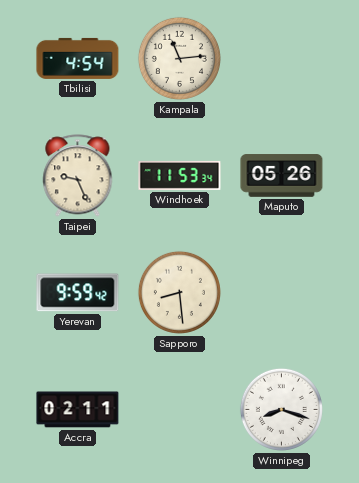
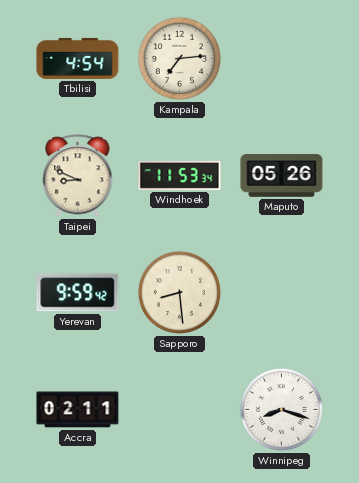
Kampala: 11:14 -> 7:14
Taipei: 9:26 -> 8:49
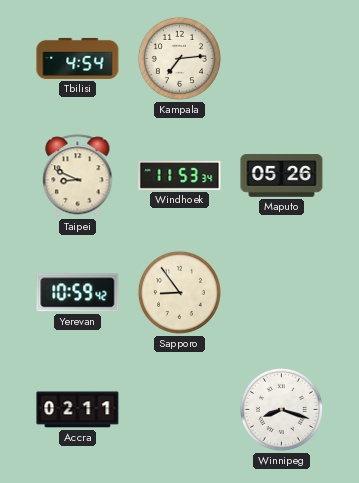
Yerevan: 9:59 -> 10:59
Sapporo: 8:29 -> 8:54
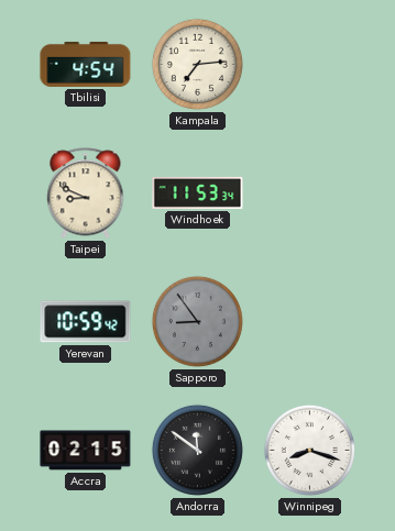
Maputo: 05:26 -> none
Sapporo dial: cream -> grey
Accra: 02:11 -> 02:15
Andorra: none -> 11:51
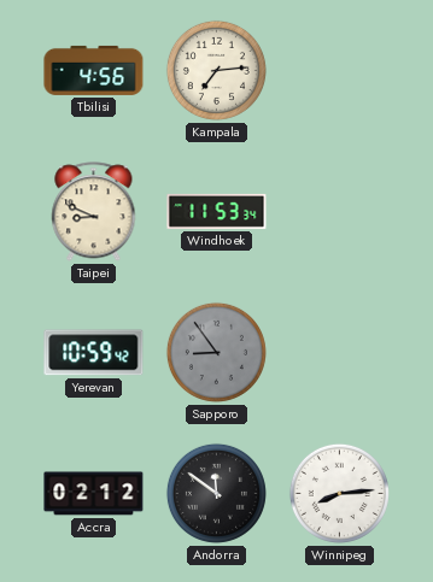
Tbilisi: 4:54 -> 4:56
Accra: 02:15 -> 02:12
Winnipeg: 8:18 -> 8:14
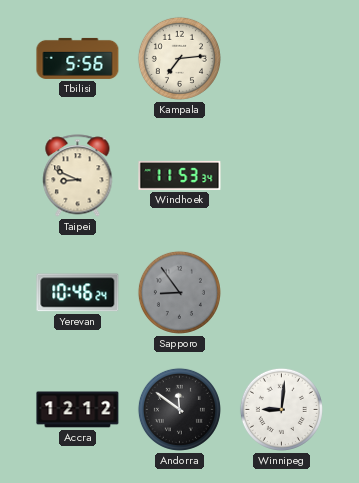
Tbilisi: 4:56 -> 5:56
Yerevan: 10:59 -> 10:46
Accra: 02:12 -> 12:12
Winnipeg: 8:14 -> 9:01
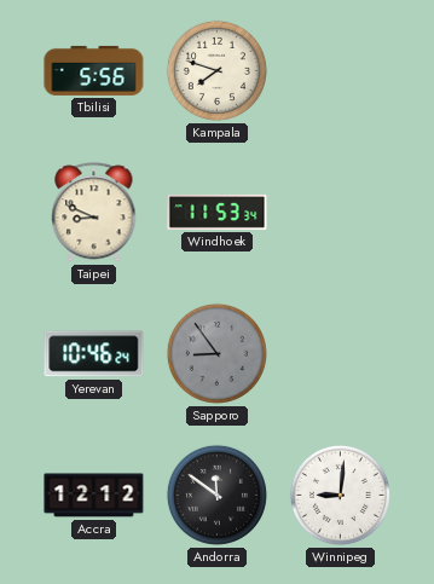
Kampala: 7:14 -> 7:48
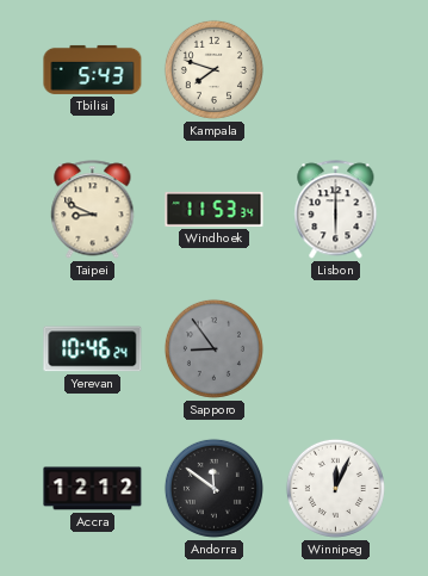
Tbilisi: 5:56 -> 5:43
Lisbon: none -> 6:00
Winnipeg: 9:01 -> 12:04
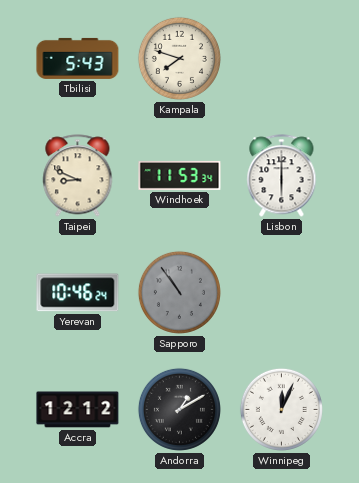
Sapporo: 8:54 -> 10:54
Andorra: 11:51 -> 1:10
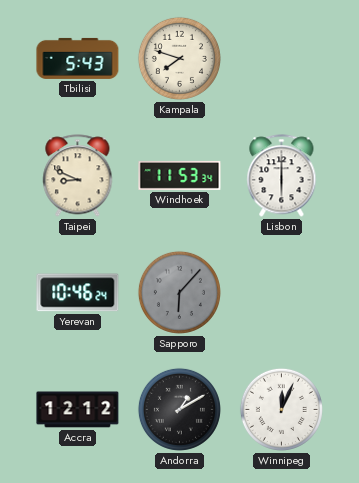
Sapporo: 10:54 -> 6:07
